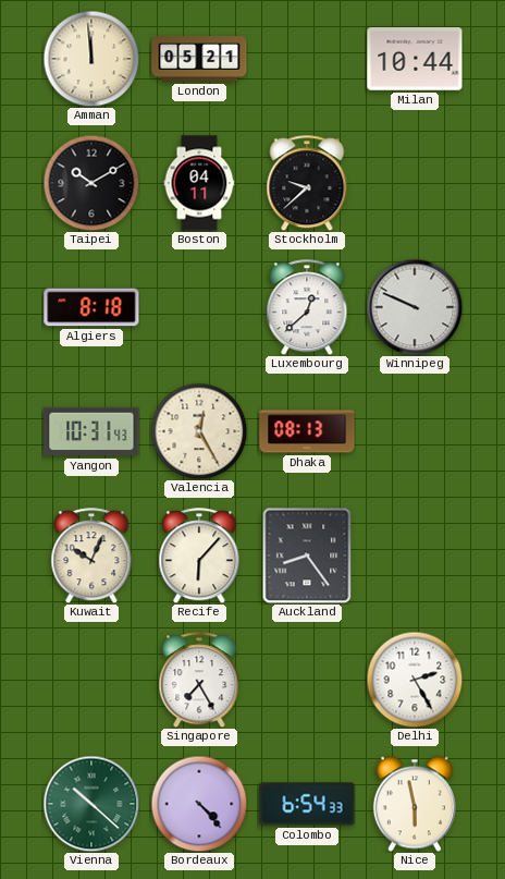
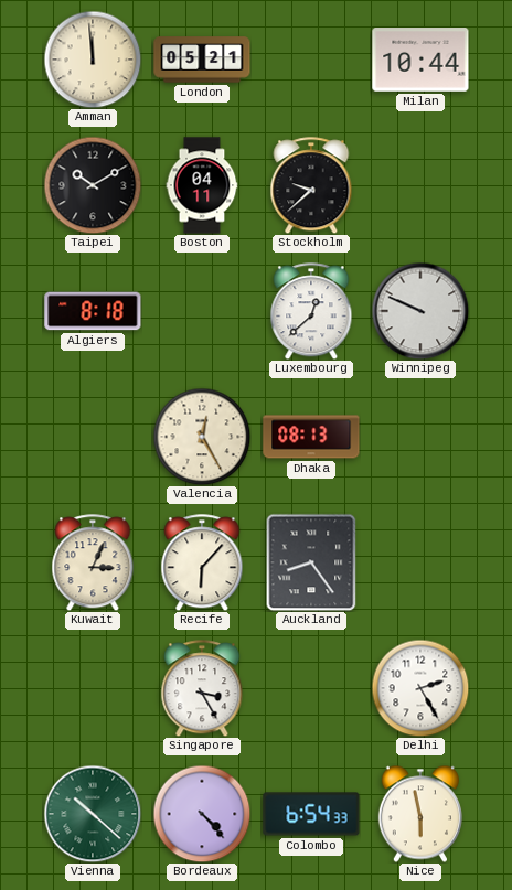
Yangon: 10:31 -> none
Kuwait: 10:04 -> 3:04
Singapore: 7:25 -> 3:25
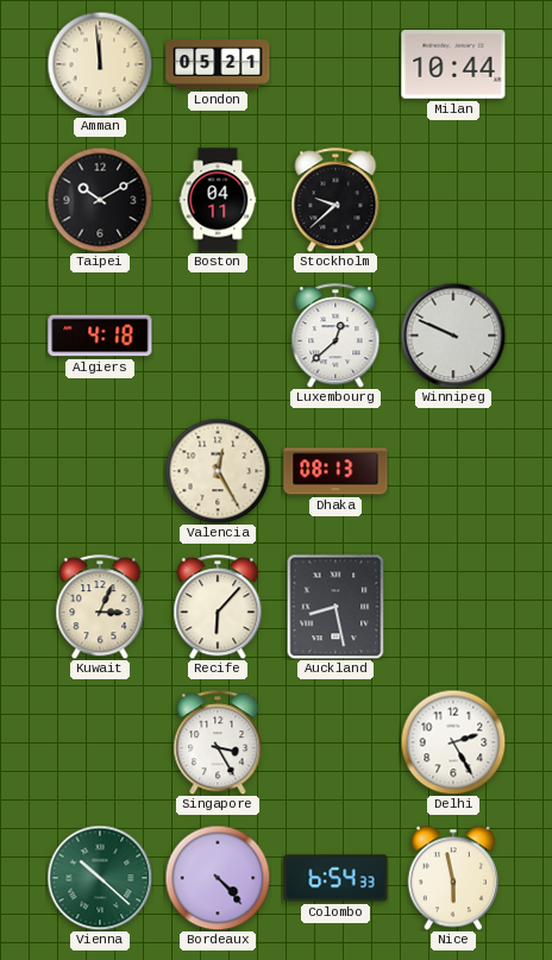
Algiers: 8:18 -> 4:18
Auckland: 8:24 -> 8:28
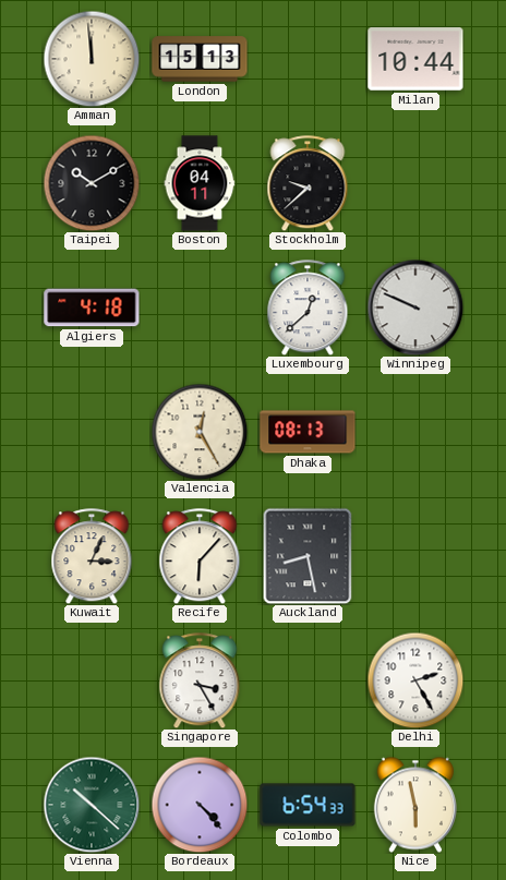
London: 05:21 -> 15:13
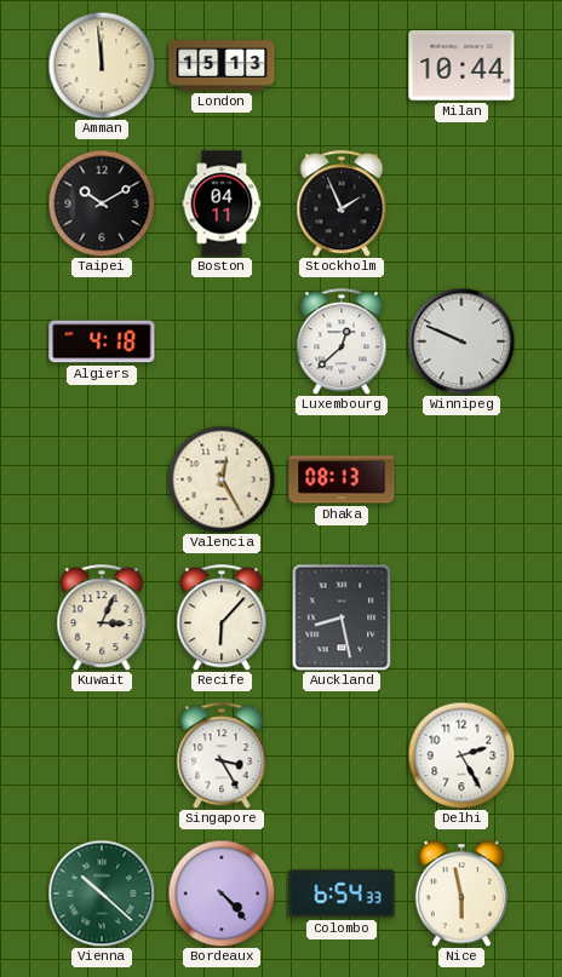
Stockholm: 9:38 -> 1:56
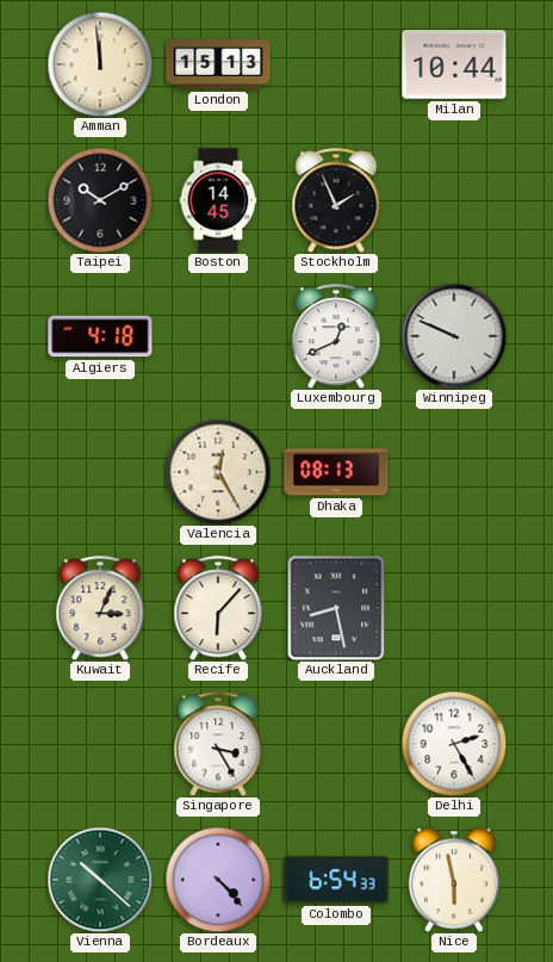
Boston: 04:11 -> 14:45
Luxembourg: 12:38 -> 12:41
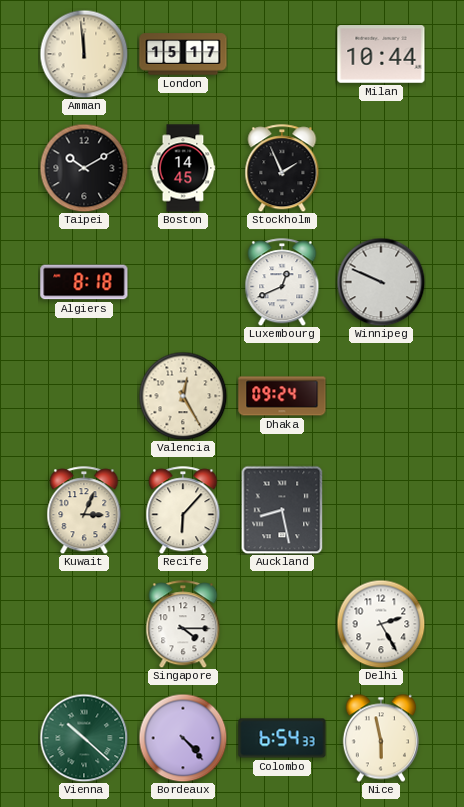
London: 15:13 -> 15:17
Algiers: 4:18 -> 8:18
Dhaka: 08:13 -> 09:24
Singapore: 3:25 -> 4:15
